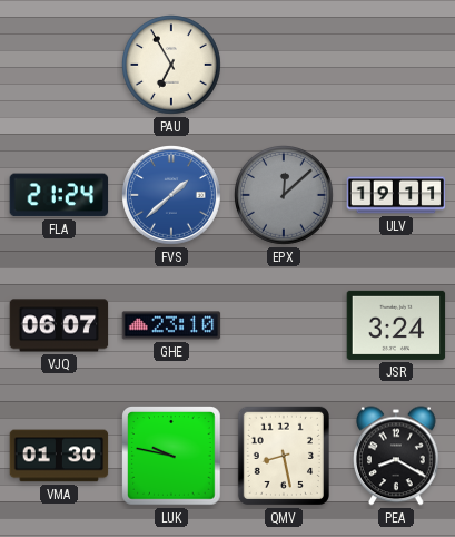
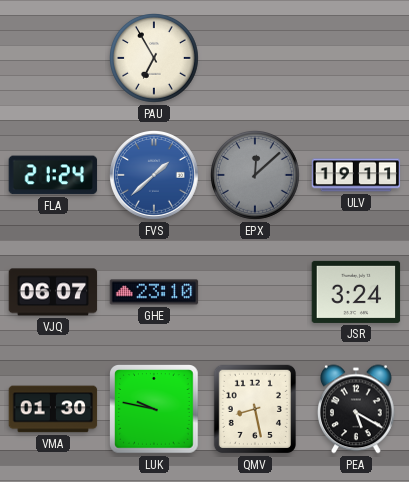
PEA: 8:20 -> 5:20
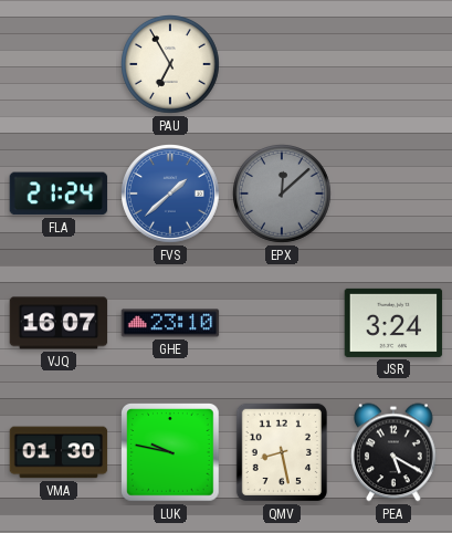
ULV: 19:11 -> none
VJQ: 06:07 -> 16:07
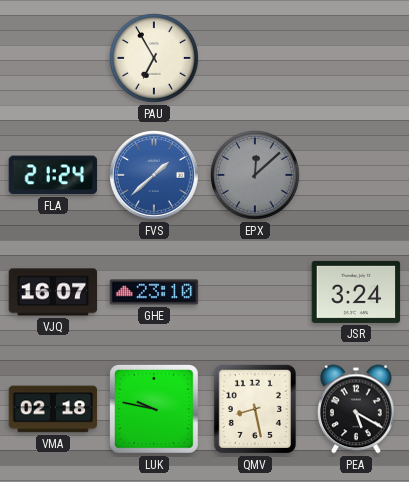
VMA: 01:30 -> 02:18
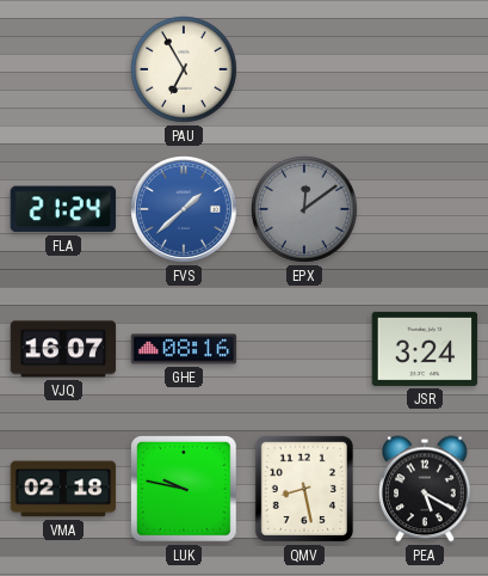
EPX: 12:08 -> 12:09
GHE: 23:10 -> 08:16
